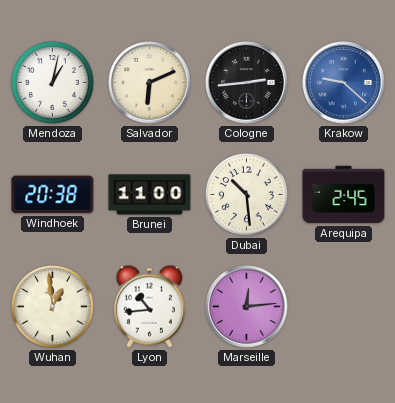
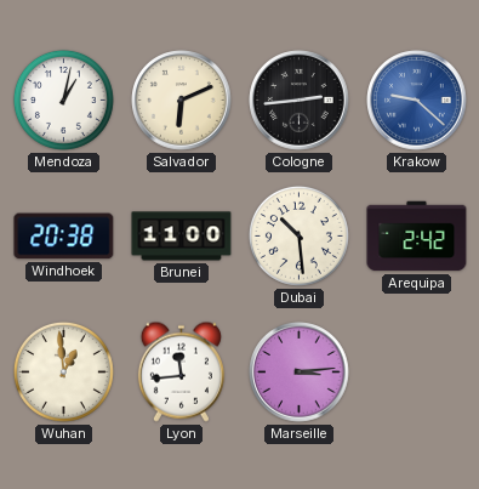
Arequipa: 2:45 -> 2:42
Lyon: 10:44 -> 11:44
Marseille: 12:14 -> 3:14
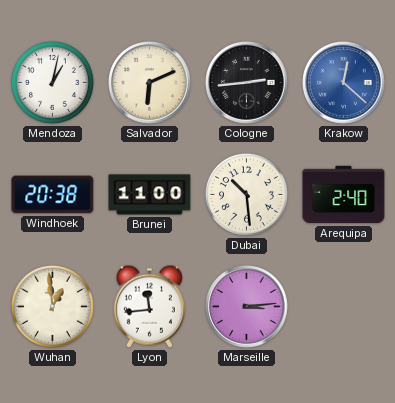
Krakow: 9:22 -> 12:22
Arequipa: 2:42 -> 2:40
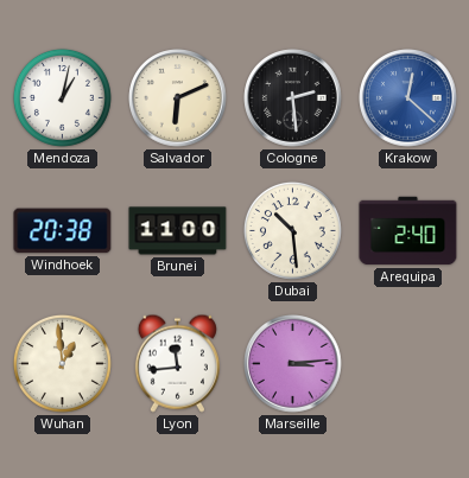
Cologne: 2:44 -> 2:29
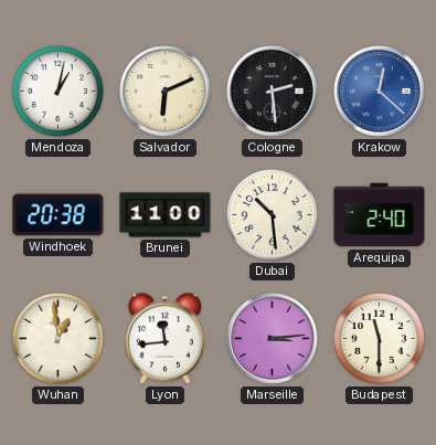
Budapest: none -> 11:30
